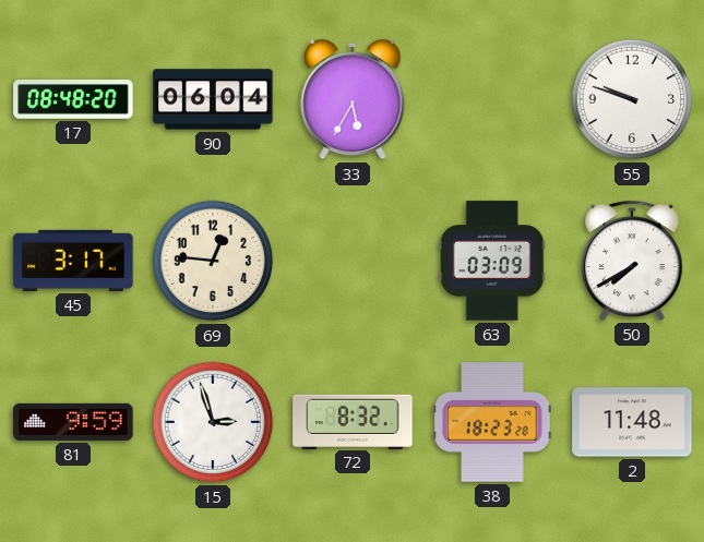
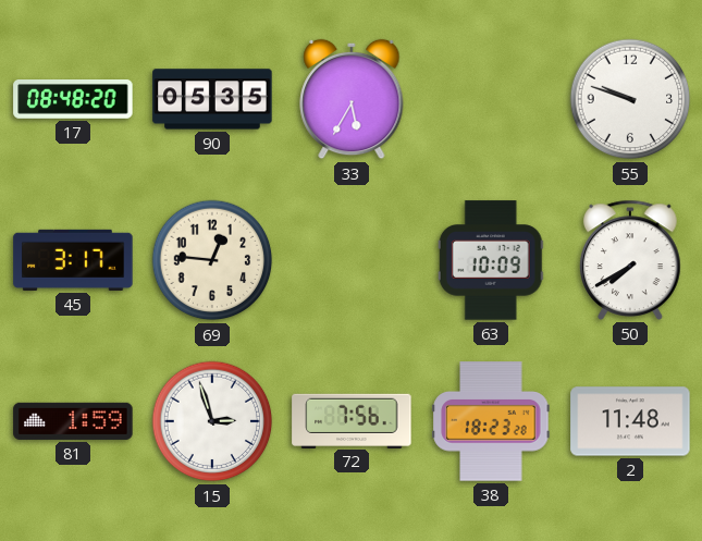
90: 06:04 -> 05:35
63: 03:09 -> 10:09
81: 9:59 -> 1:59
72: 8:32 -> 7:56
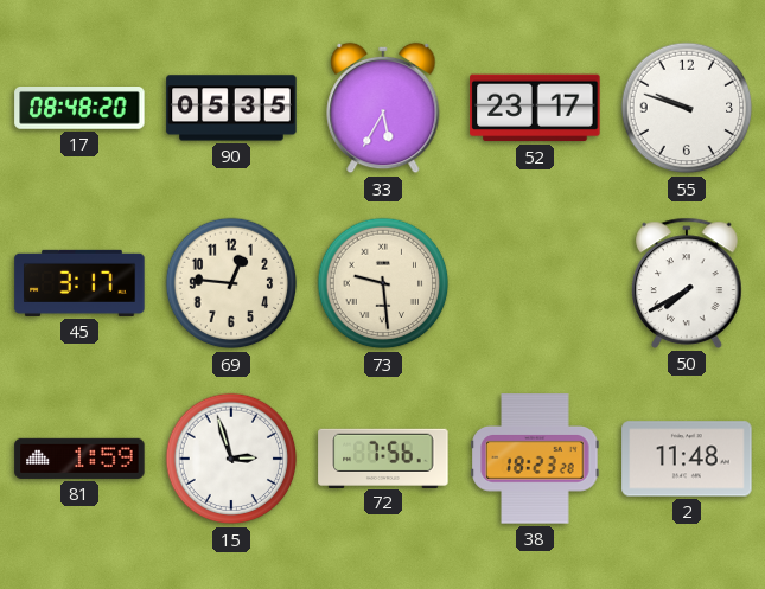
52: none -> 23:17
73: none -> 9:29
63: 10:09 -> none
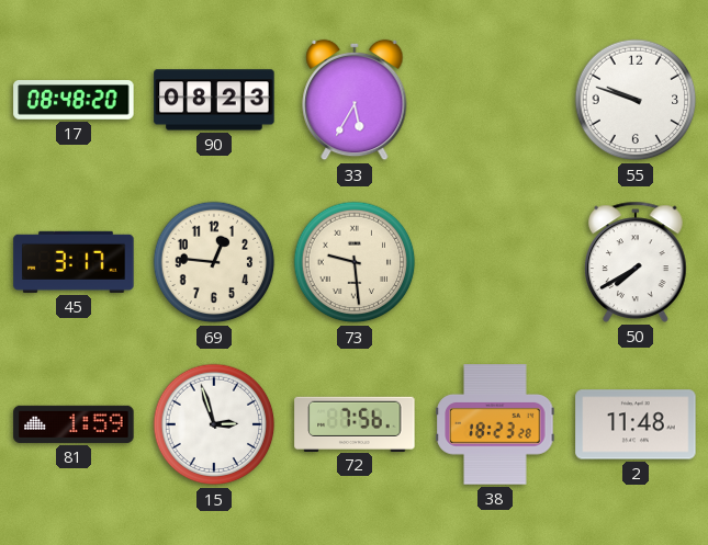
90: 05:35 -> 08:23
52: 23:17 -> none
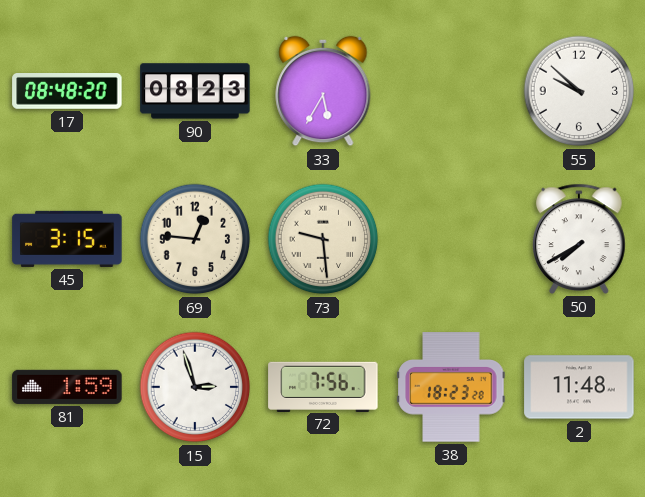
55: 9:48 -> 9:52
45: 3:17 -> 3:15
